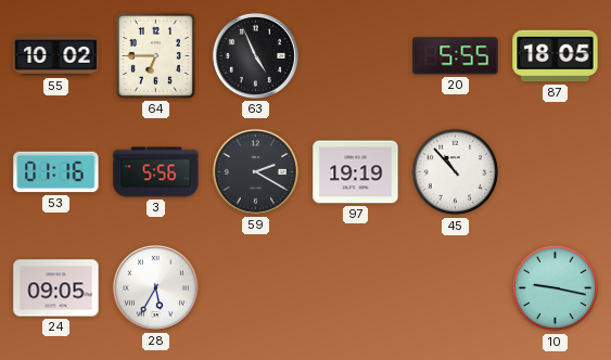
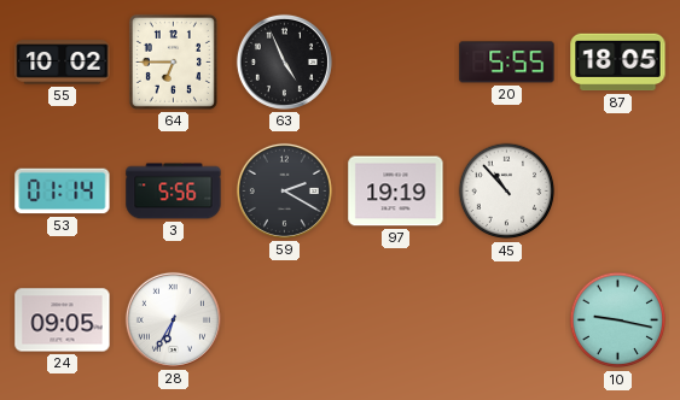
53: 01:16 -> 01:14
28: 5:35 -> 6:35
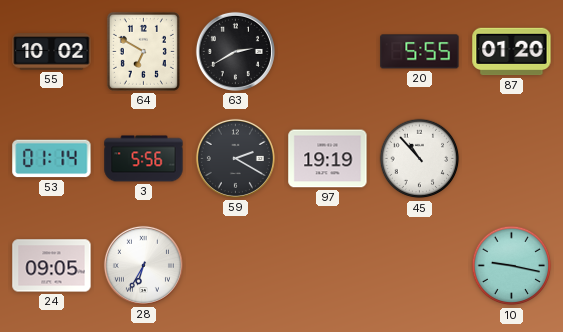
64: 6:45 -> 6:50
63: 4:56 -> 2:40
87: 18:05 -> 01:20
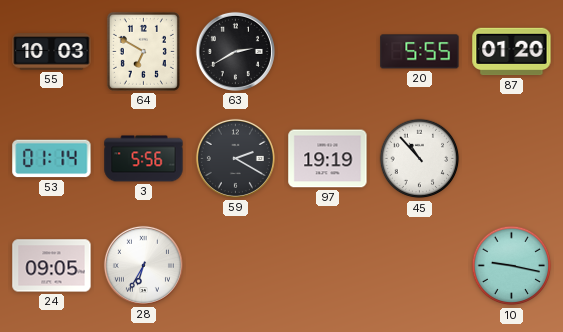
55: 10:02 -> 10:03
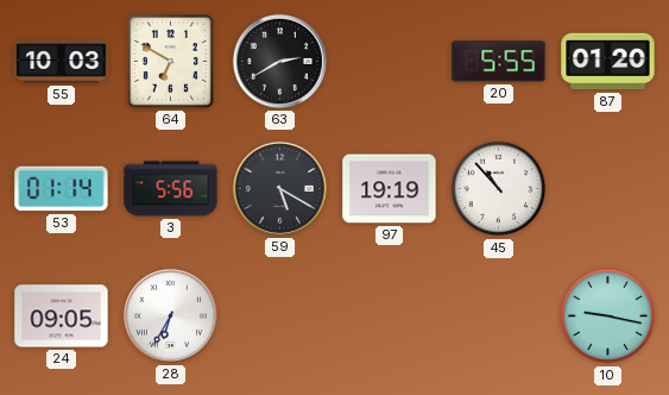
59: 2:20 -> 5:20
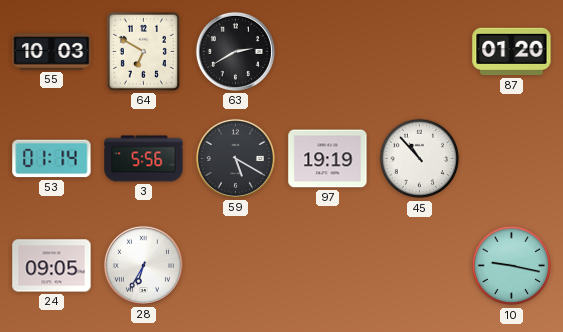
20: 5:55 -> none
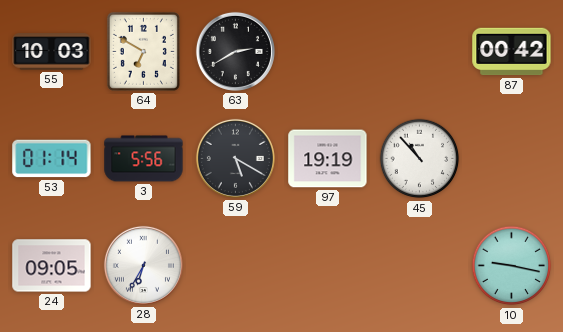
87: 01:20 -> 00:42
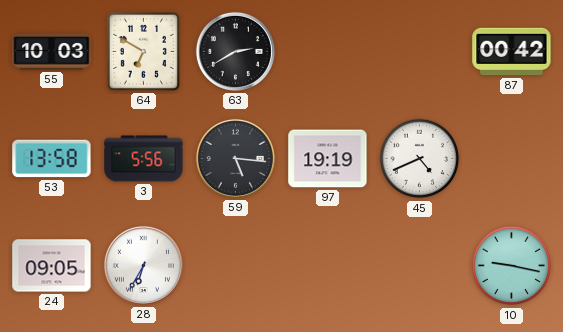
53: 01:14 -> 13:58
59: 5:20 -> 5:16
45: 10:53 -> 4:41
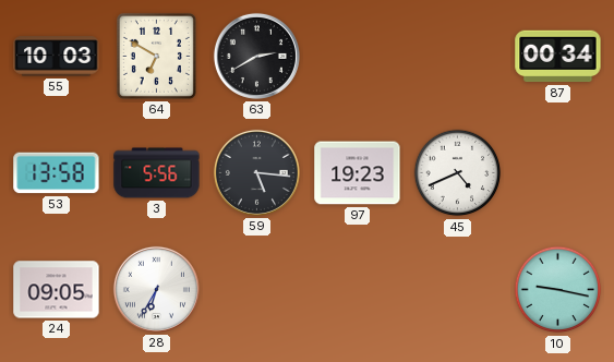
87: 00:42 -> 00:34
97: 19:19 -> 19:23
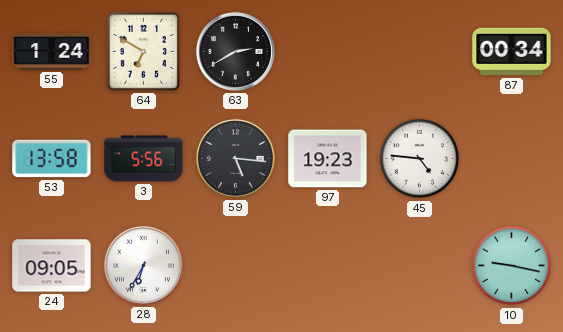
55: 10:03 -> 1:24
45: 4:41 -> 4:46
